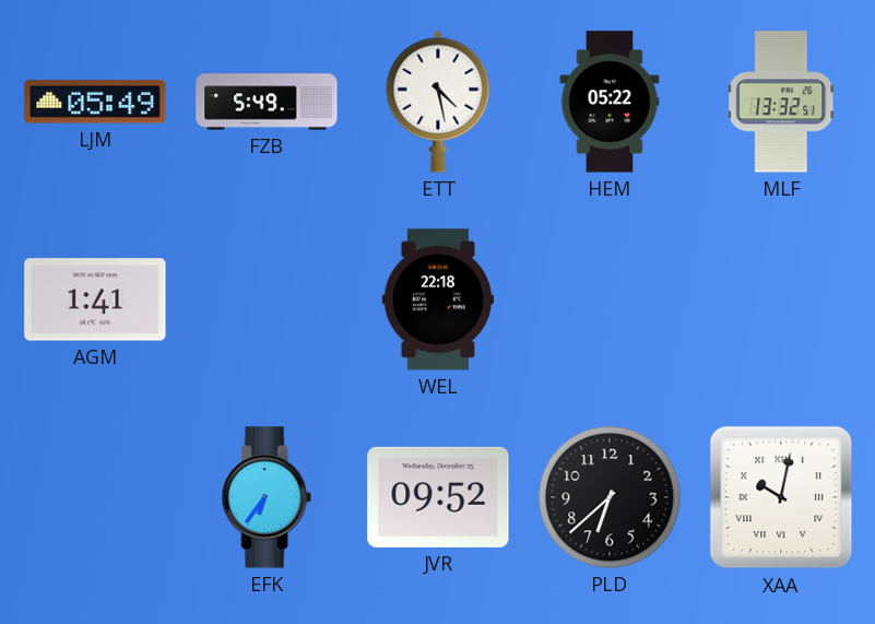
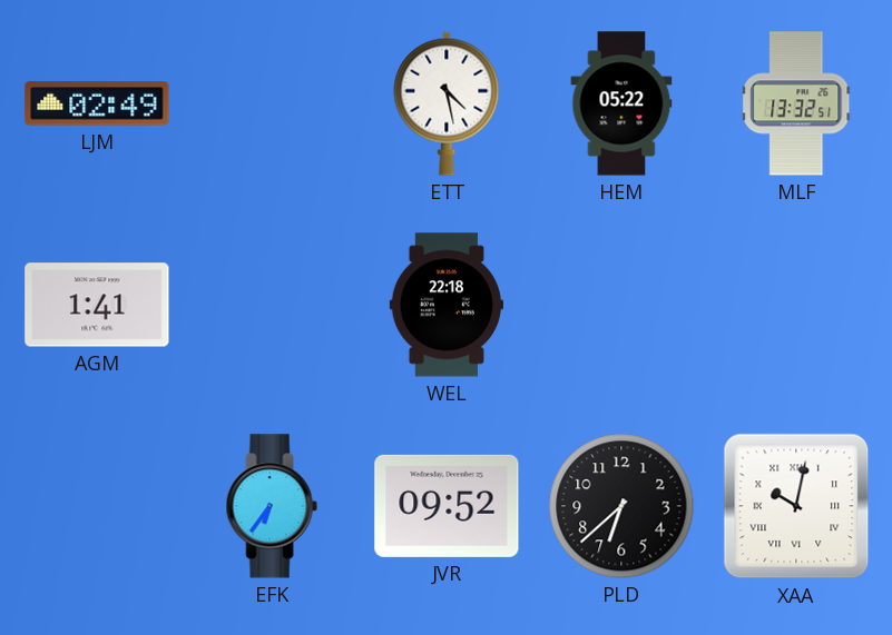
LJM: 05:49 -> 02:49
FZB: 5:49 -> none
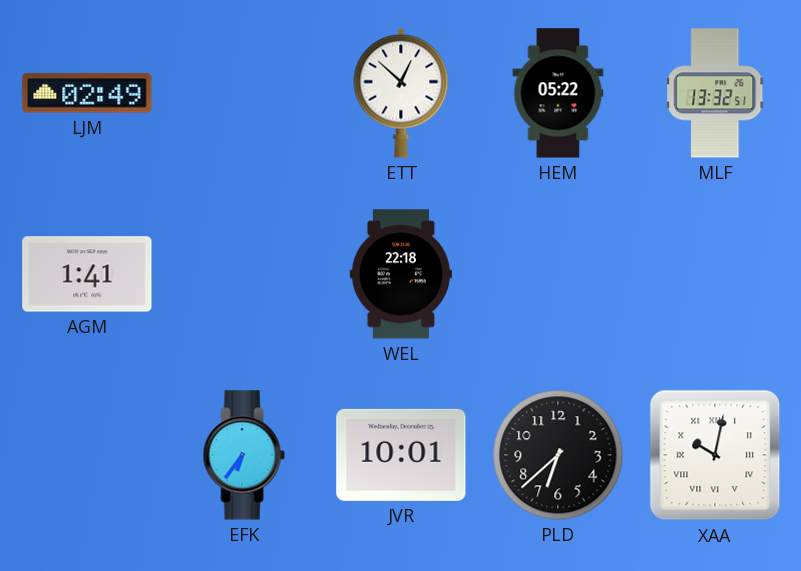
ETT: 4:28 -> 12:52
JVR: 09:52 -> 10:01
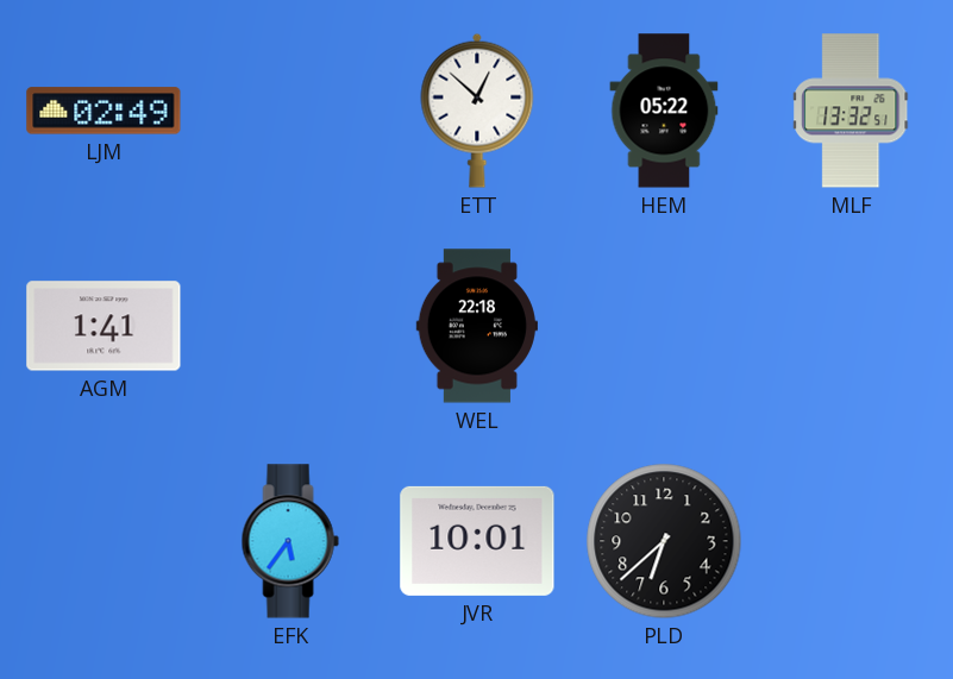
EFK: 6:36 -> 5:36
XAA: 10:02 -> none
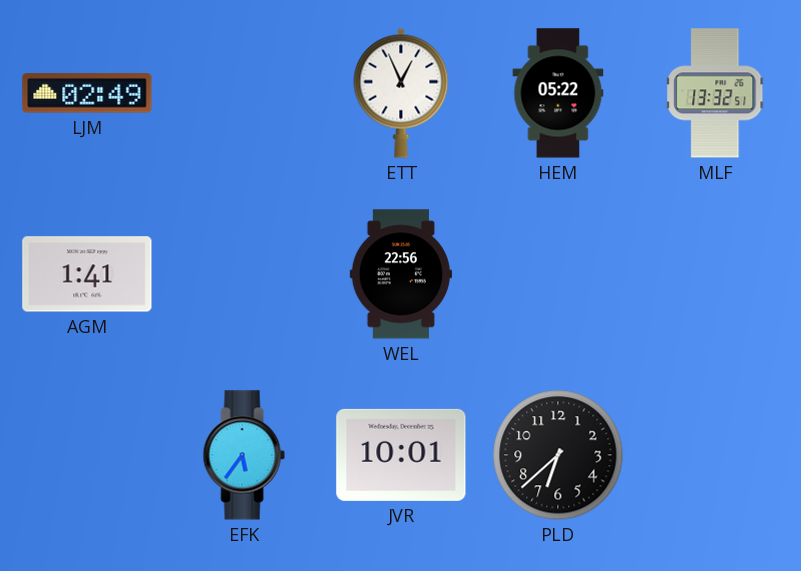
ETT: 12:52 -> 12:56
WEL: 22:18 -> 22:56
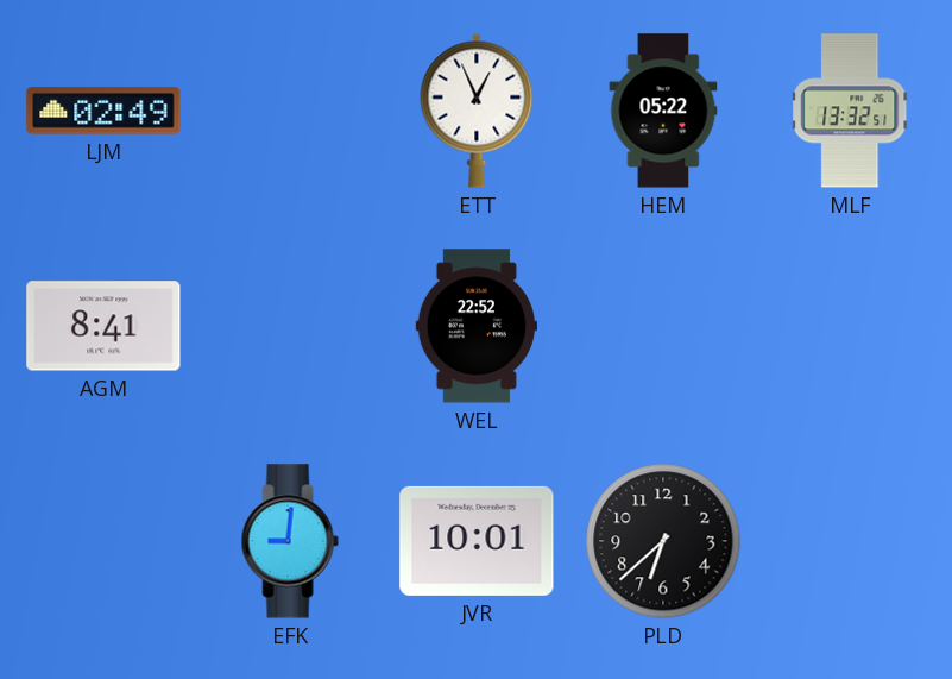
AGM: 1:41 -> 8:41
WEL: 22:56 -> 22:52
EFK: 5:36 -> 9:01
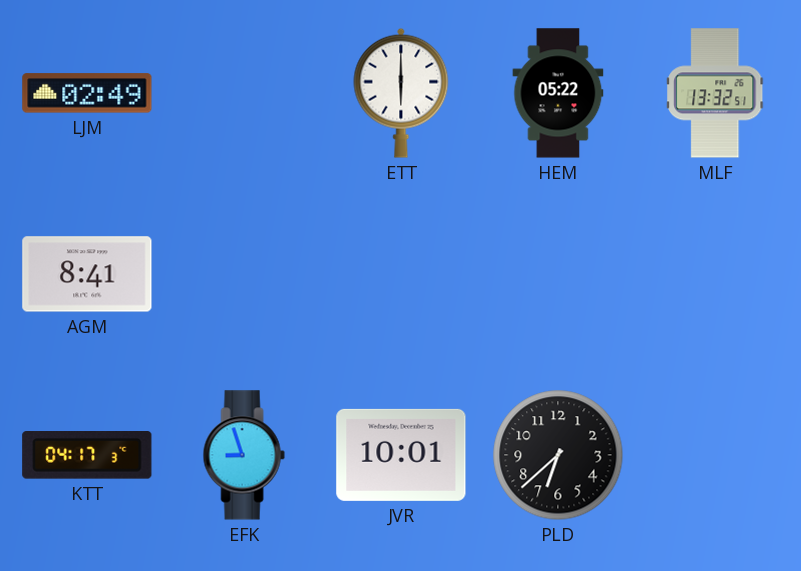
ETT: 12:56 -> 6:00
WEL: 22:52 -> none
KTT: none -> 04:17
EFK: 9:01 -> 8:57
